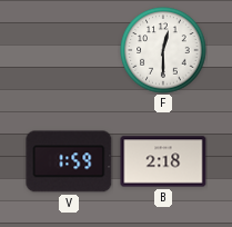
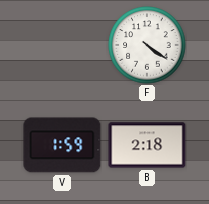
F: 12:30 -> 4:21
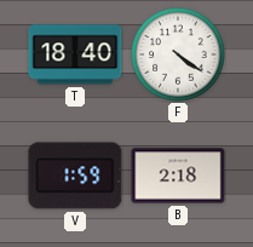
T: none -> 18:40
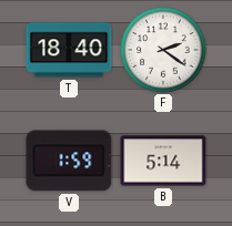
F: 4:21 -> 2:21
B: 2:18 -> 5:14
